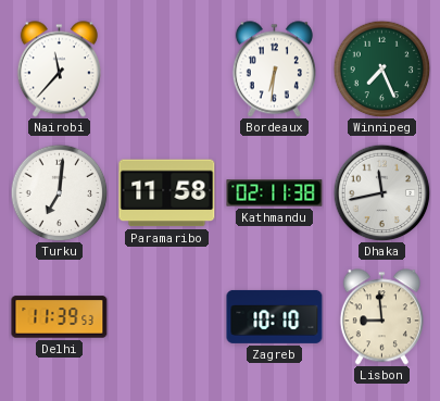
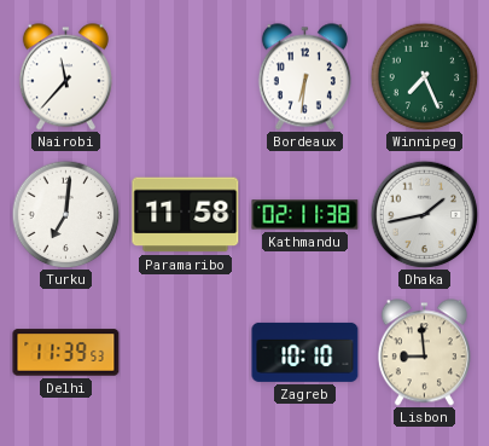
Dhaka: 11:43 -> 1:43
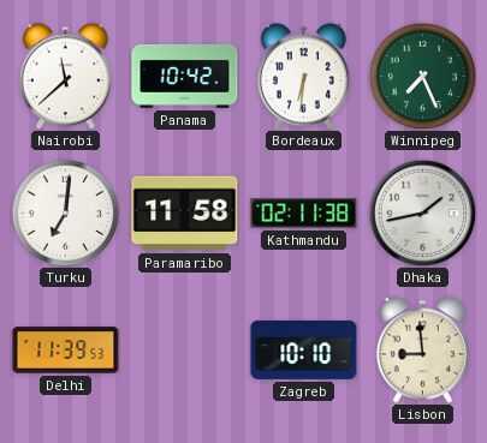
Nairobi: 11:37 -> 11:38
Panama: none -> 10:42
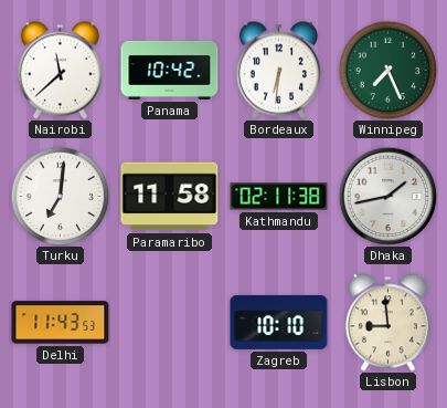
Delhi: 11:39 -> 11:43
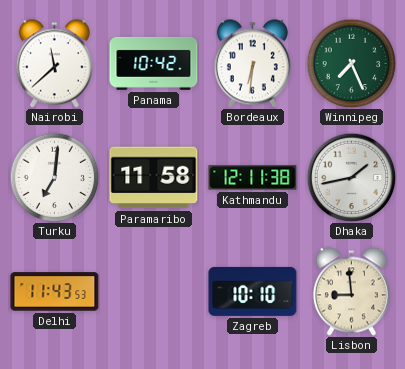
Kathmandu: 02:11 -> 12:11
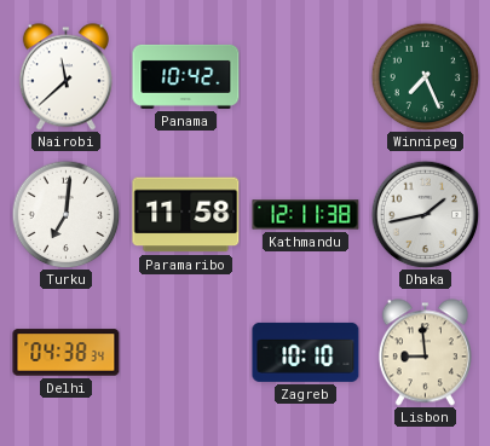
Bordeaux: 6:31 -> none
Delhi: 11:43 -> 04:38
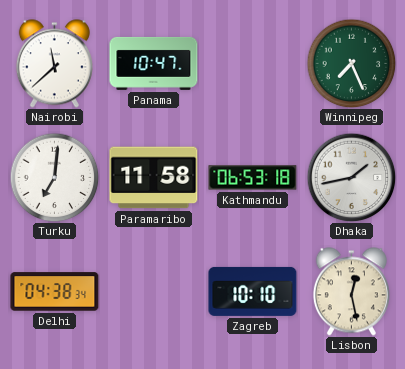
Panama: 10:42 -> 10:47
Kathmandu: 12:11 -> 06:53
Lisbon: 8:59 -> 12:28
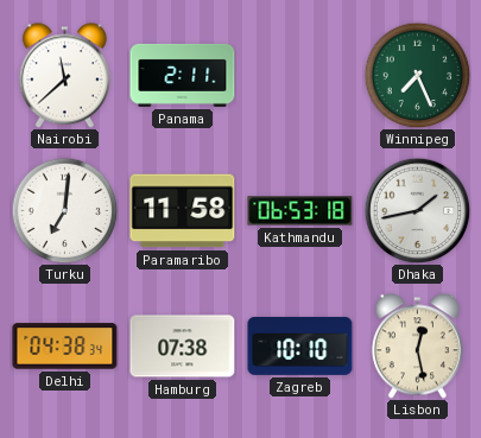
Panama: 10:47 -> 2:11
Hamburg: none -> 07:38
